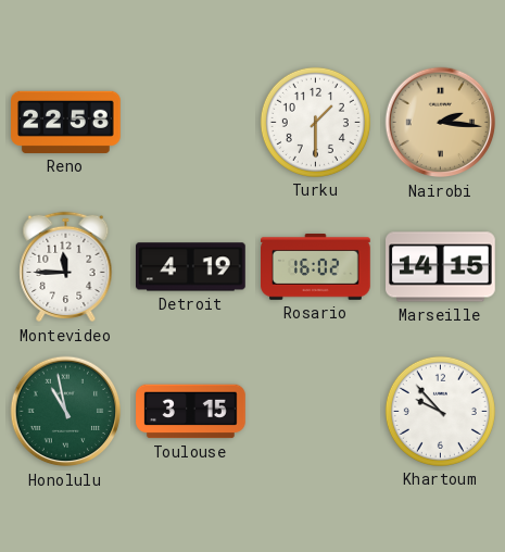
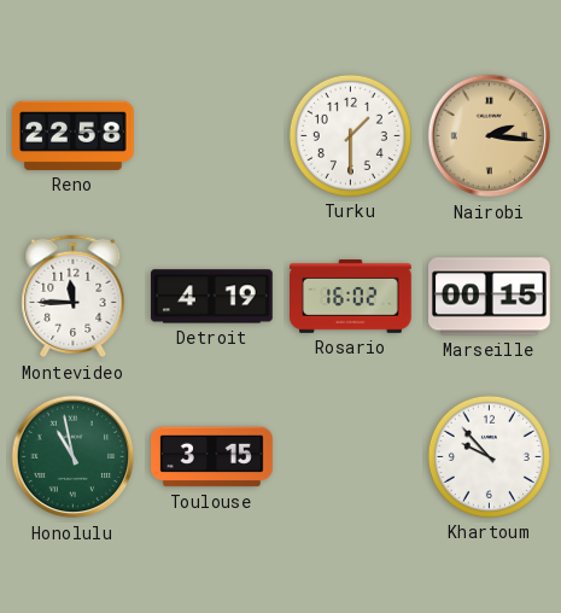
Marseille: 14:15 -> 00:15
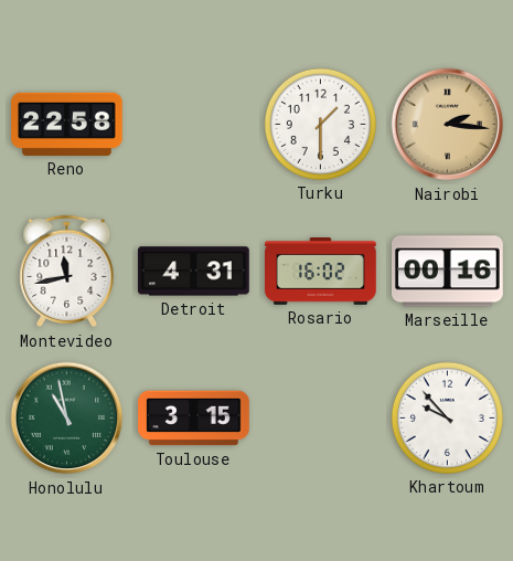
Montevideo: 11:45 -> 11:43
Detroit: 4:19 -> 4:31
Marseille: 00:15 -> 00:16
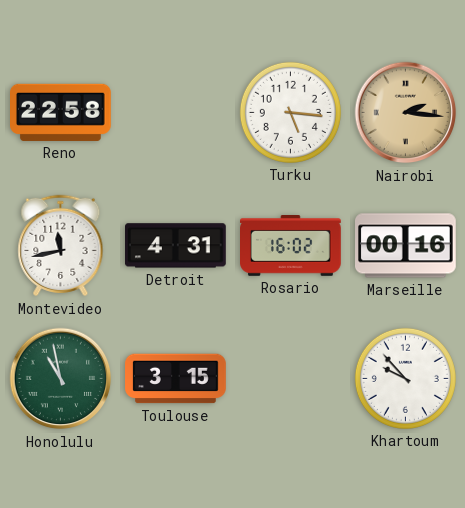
Turku: 1:30 -> 5:16
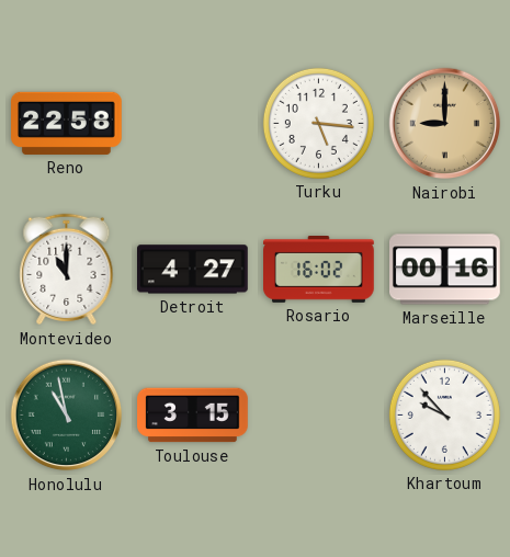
Nairobi: 2:16 -> 9:00
Montevideo: 11:43 -> 11:00
Detroit: 4:31 -> 4:27
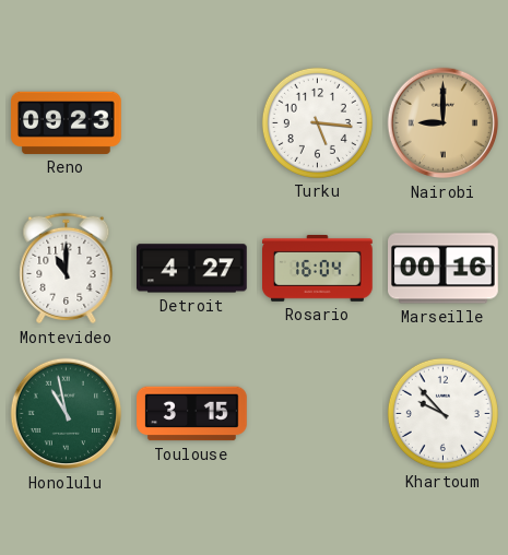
Reno: 22:58 -> 09:23
Rosario: 16:02 -> 16:04
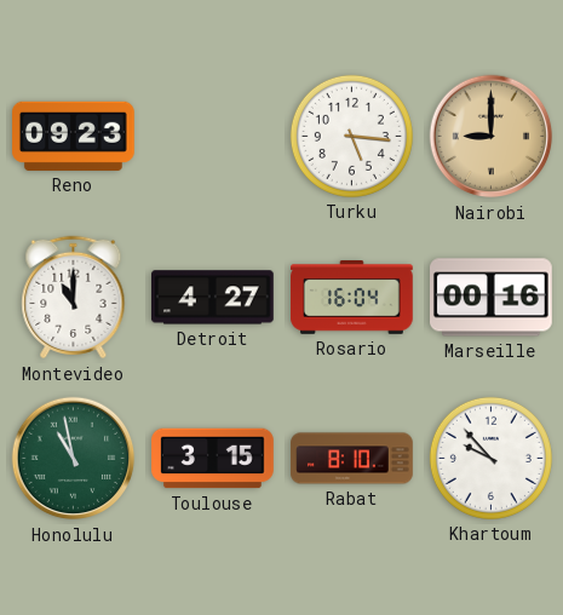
Rabat: none -> 8:10
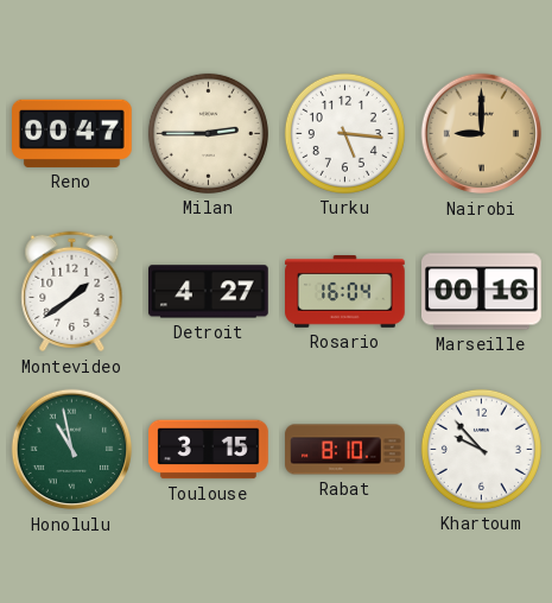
Reno: 09:23 -> 00:47
Milan: none -> 2:45
Montevideo: 11:00 -> 1:39
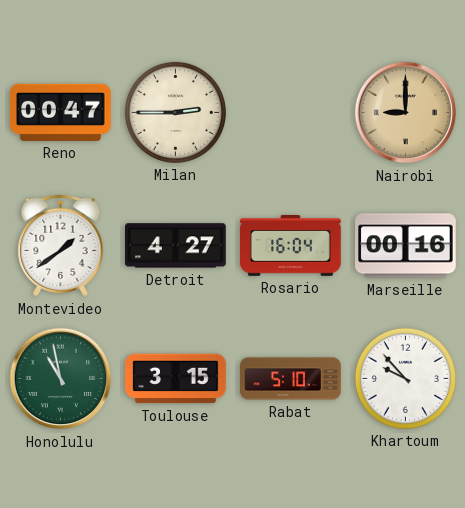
Turku: 5:16 -> none
Rabat: 8:10 -> 5:10
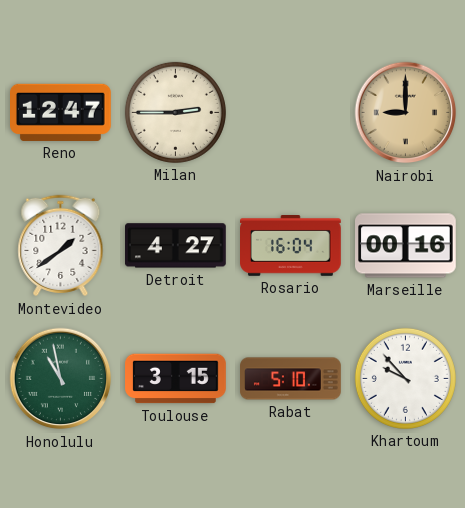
Reno: 00:47 -> 12:47
